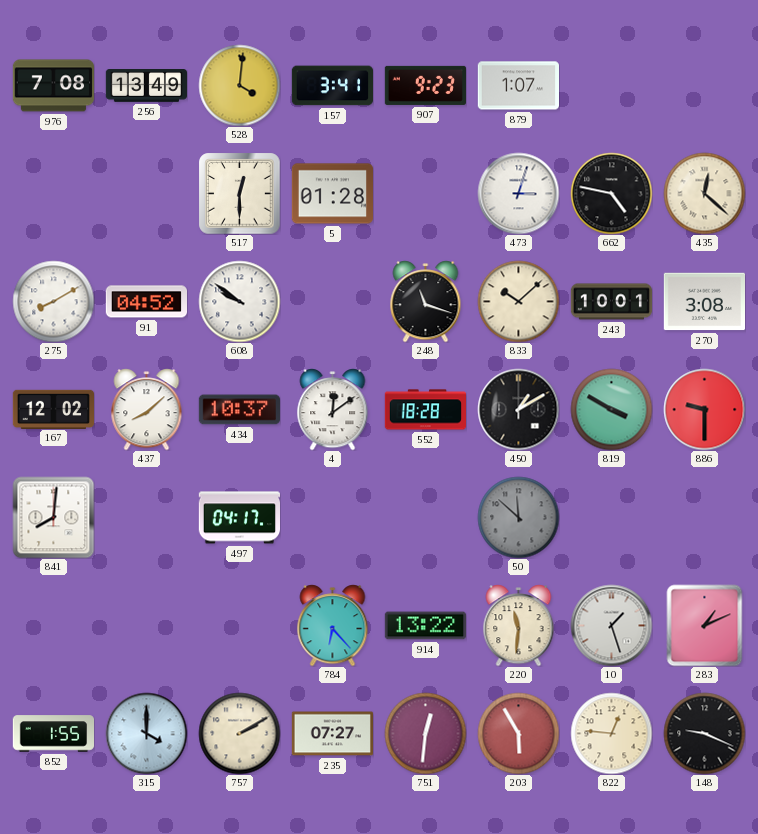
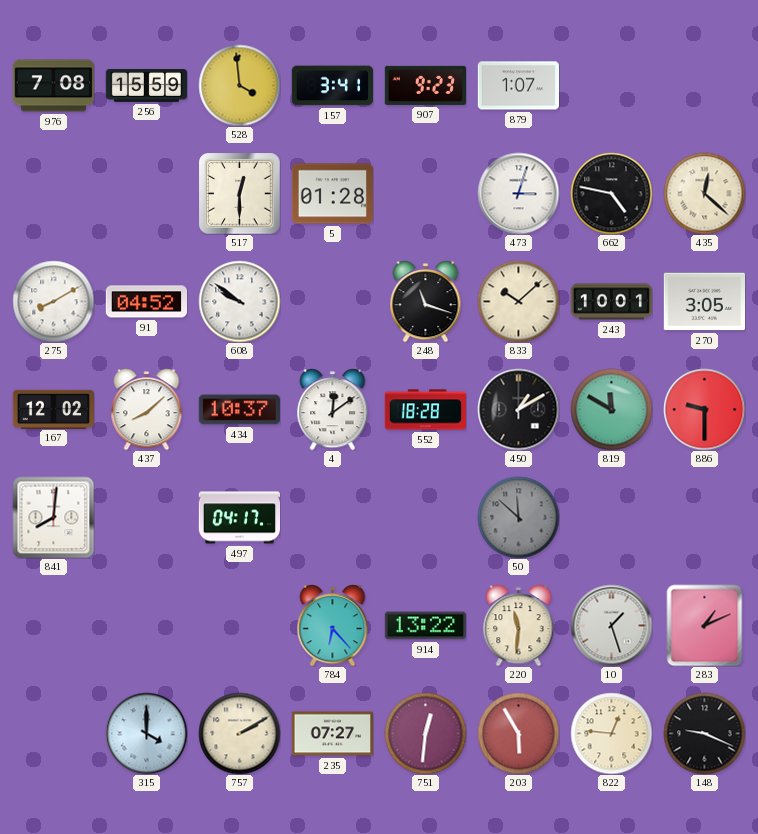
256: 13:49 -> 15:59
528: 4:01 -> 3:59
270: 3:08 -> 3:05
819: 3:50 -> 11:50
852: 1:55 -> none
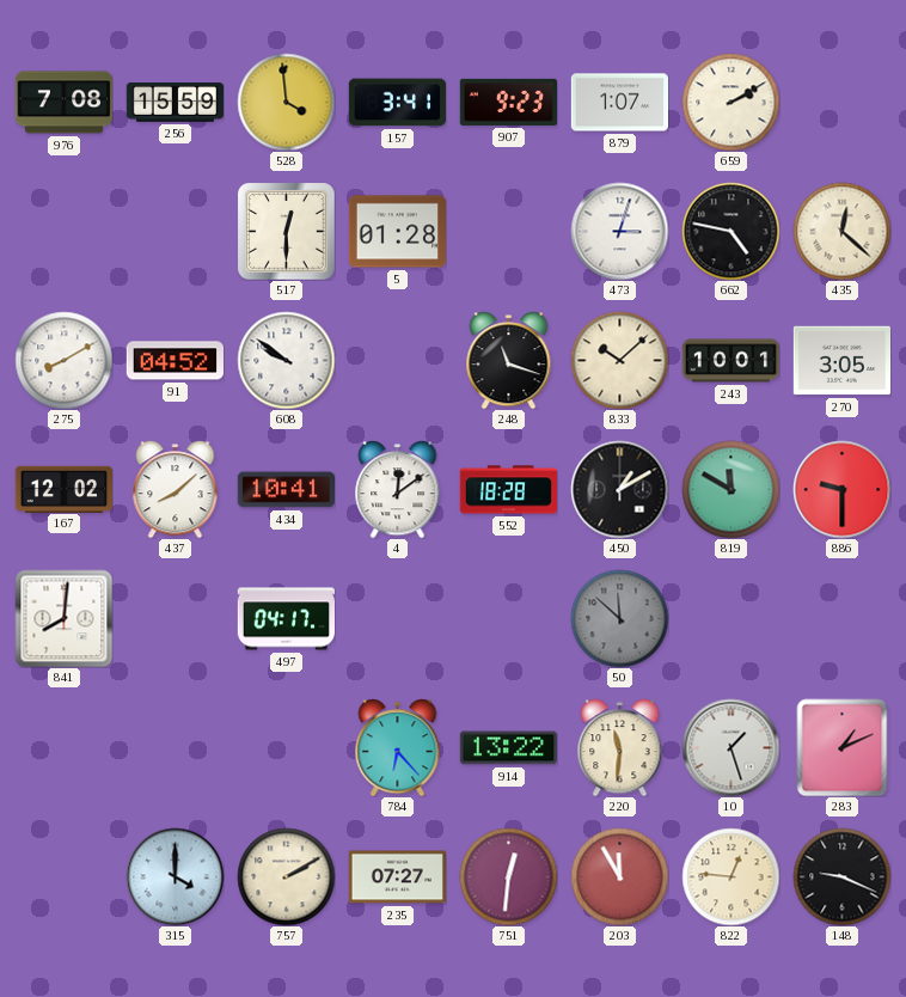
659: none -> 2:10
434: 10:37 -> 10:41
203: 5:55 -> 11:55
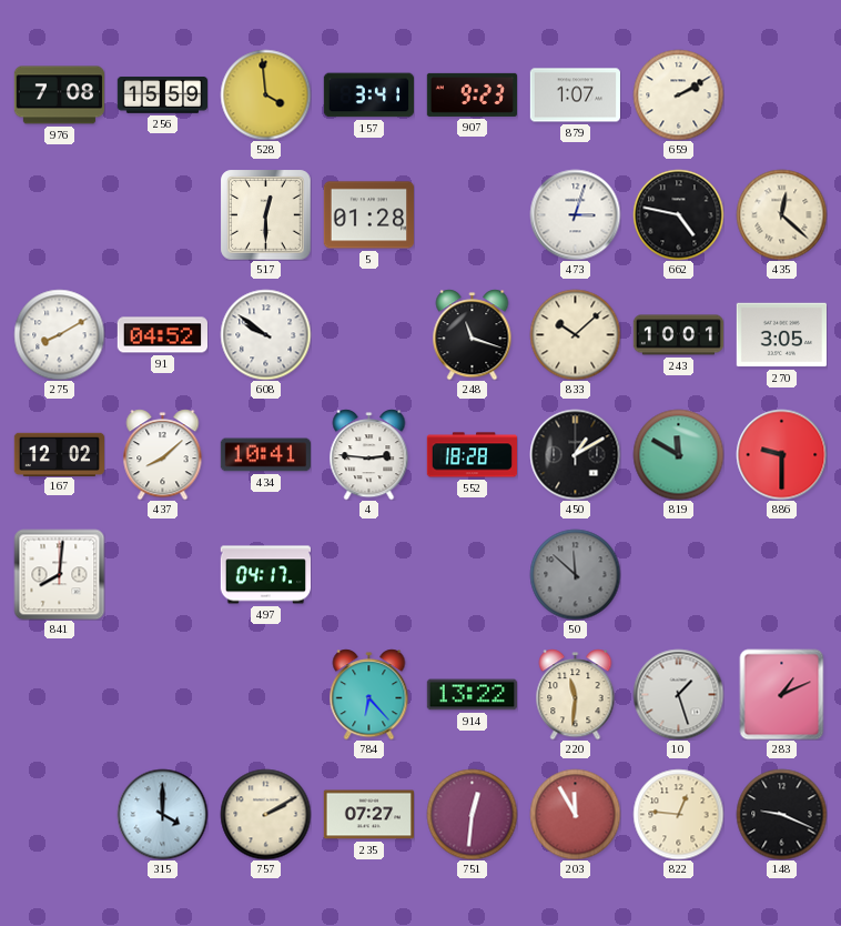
4: 12:09 -> 2:46
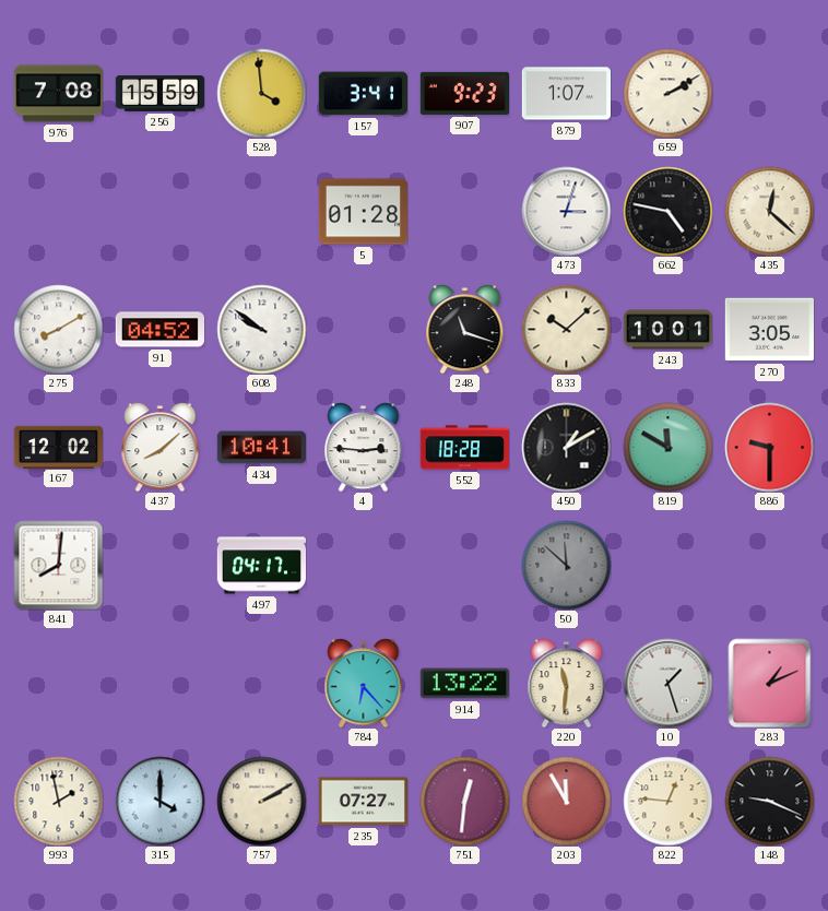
517: 12:30 -> none
993: none -> 1:58
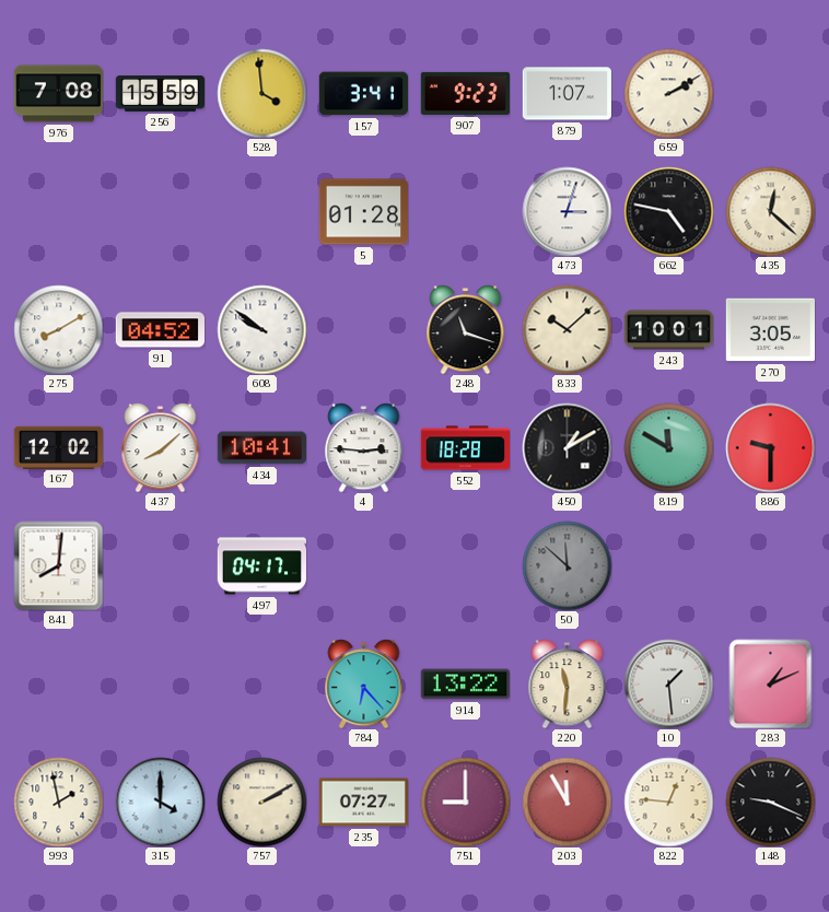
10: 1:27 -> 1:29
751: 12:31 -> 9:00
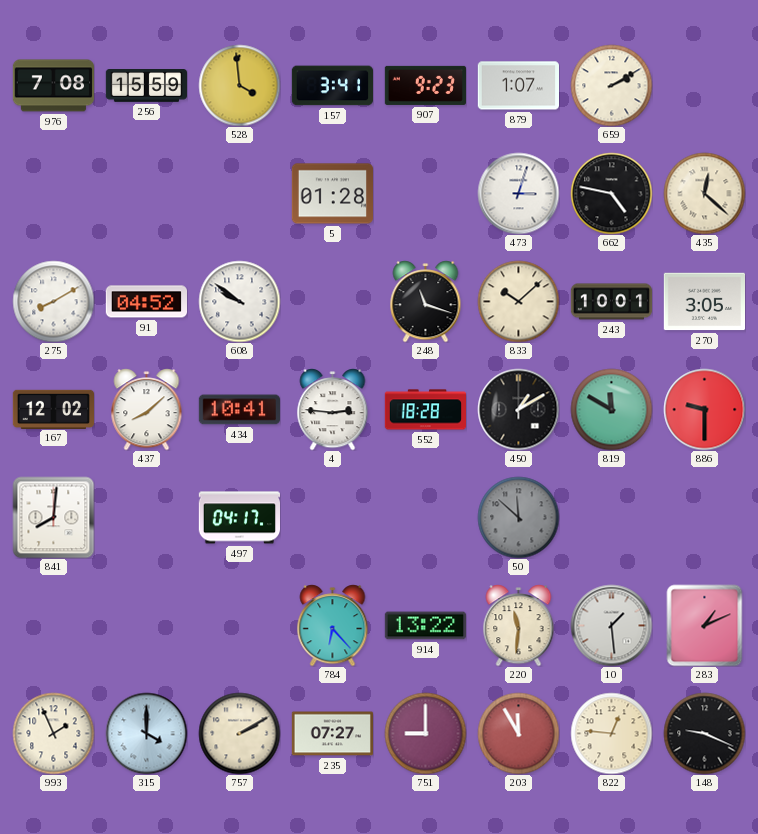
993: 1:58 -> 1:56
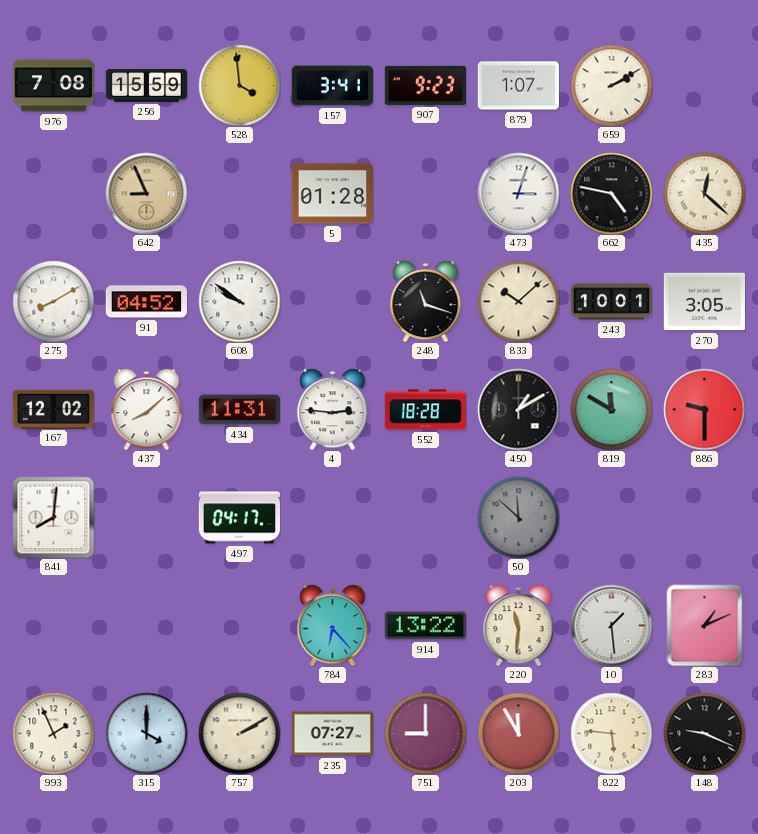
642: none -> 8:56
434: 10:41 -> 11:31
822: 12:46 -> 5:46
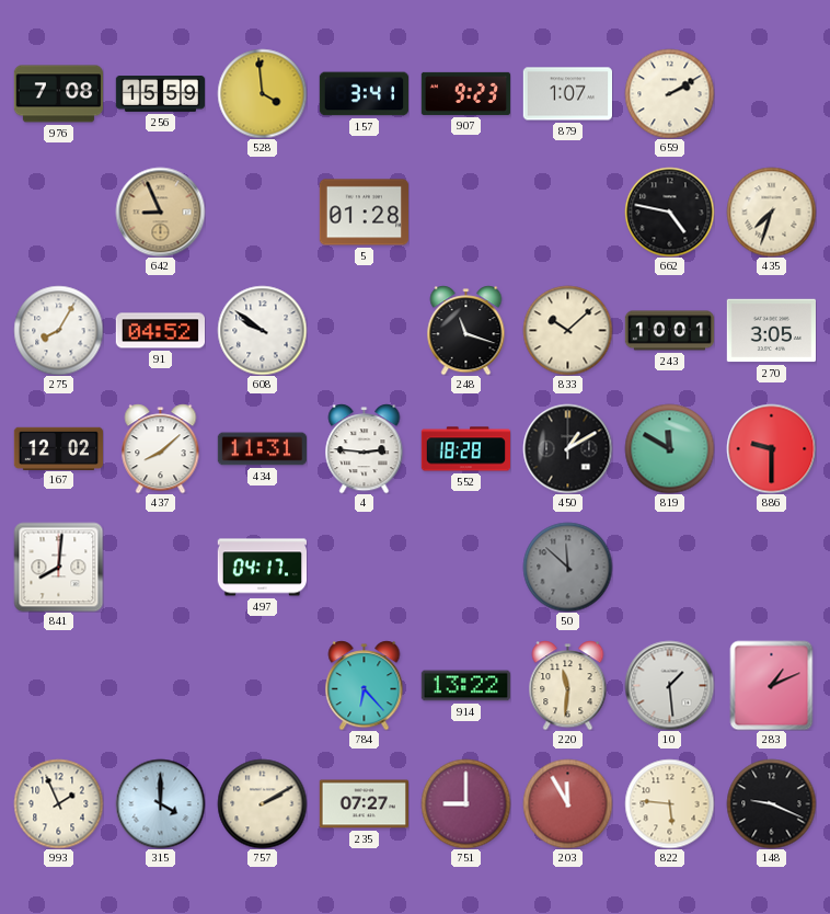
473: 3:03 -> none
435: 12:22 -> 7:33
275: 8:10 -> 8:05
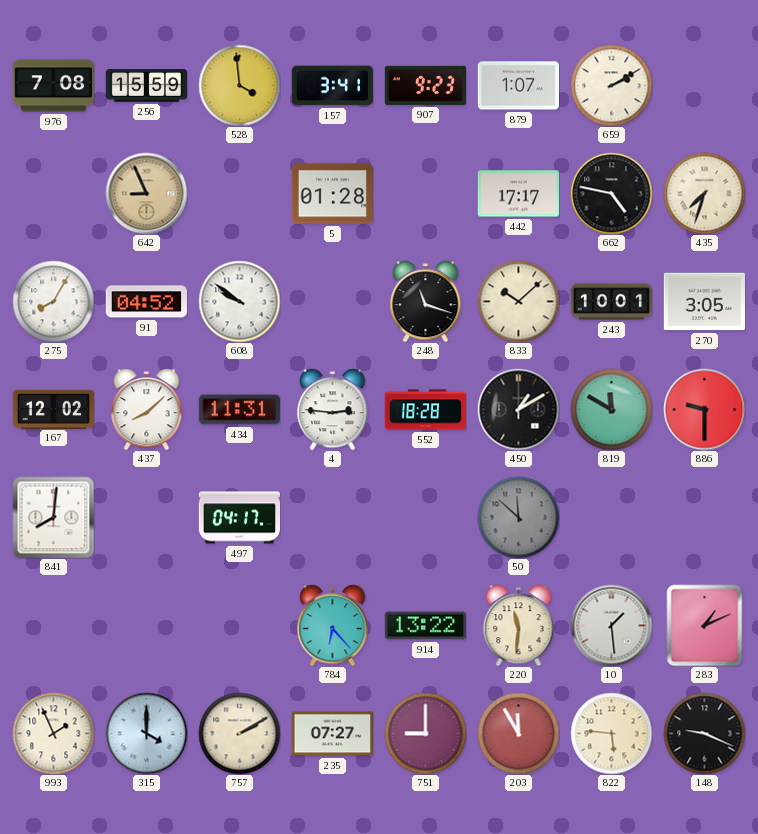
442: none -> 17:17
